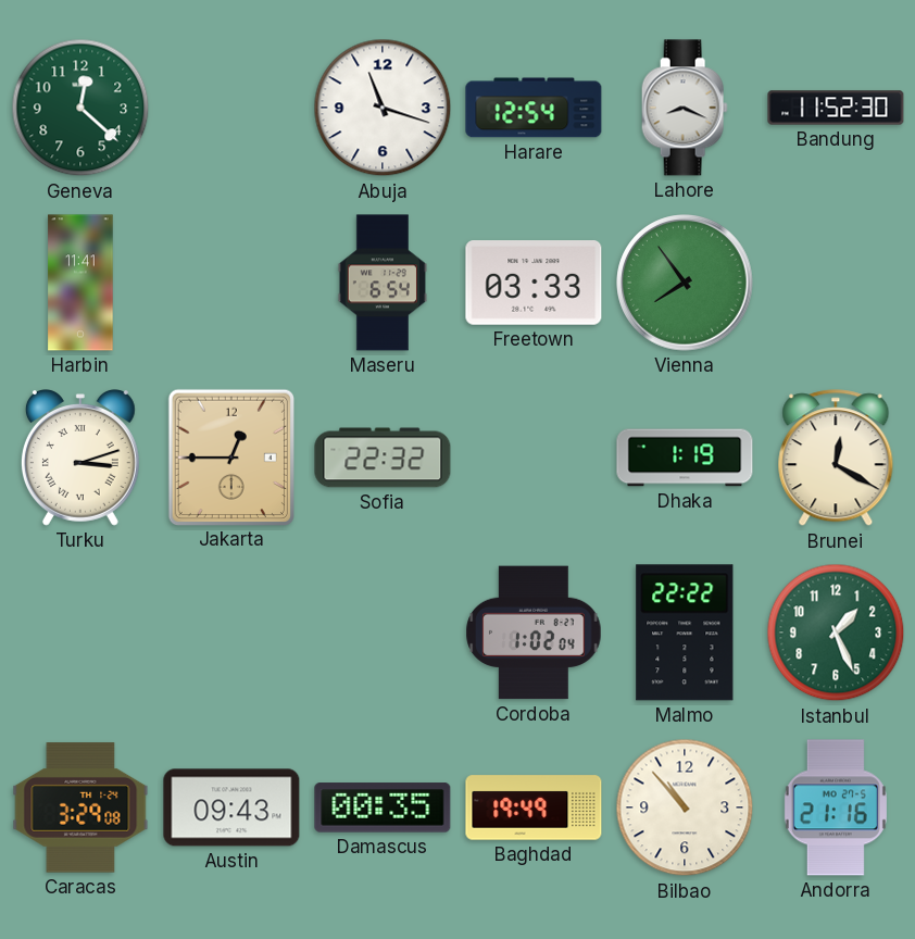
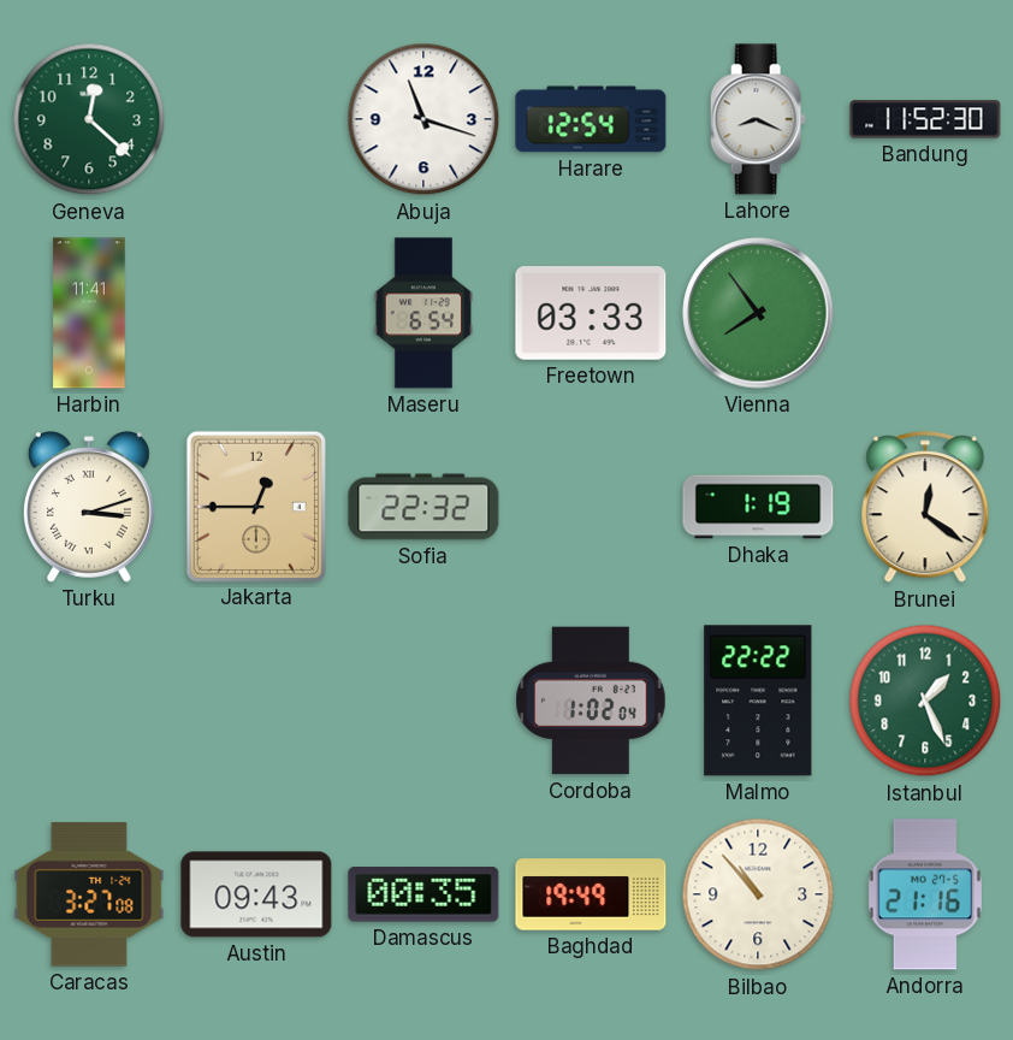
Brunei: 12:20 -> 12:21
Caracas: 3:29 -> 3:27
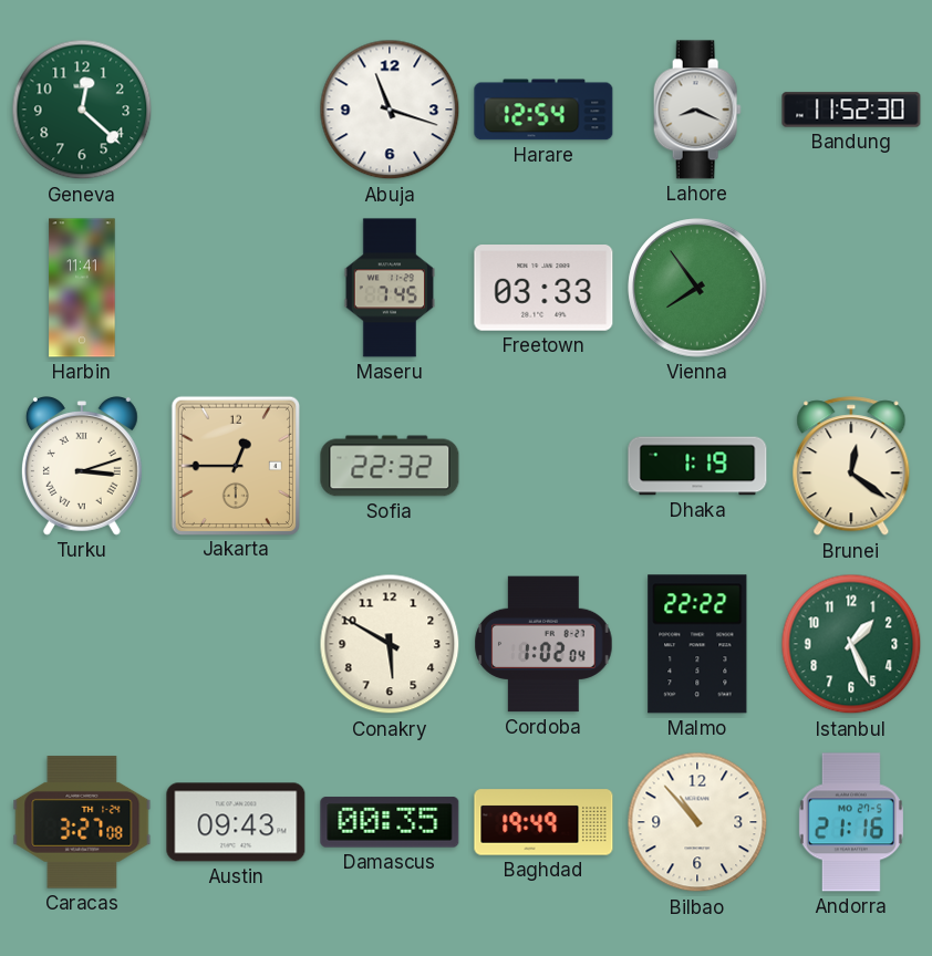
Maseru: 6:54 -> 7:45
Conakry: none -> 5:50
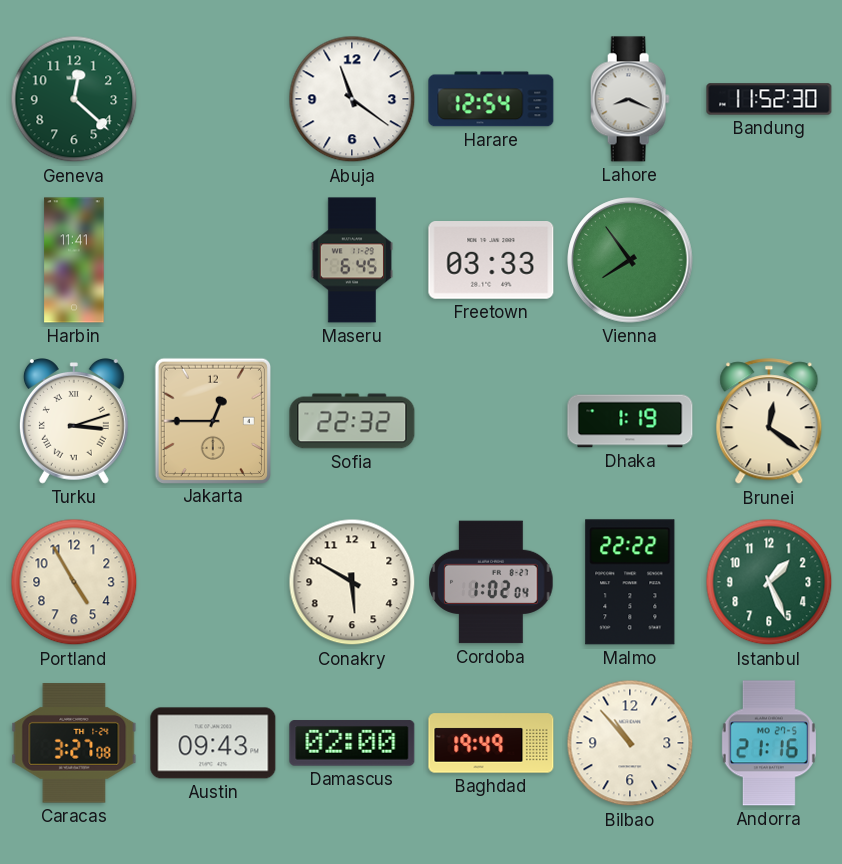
Abuja: 11:18 -> 11:21
Maseru: 7:45 -> 6:45
Portland: none -> 4:55
Damascus: 00:35 -> 02:00
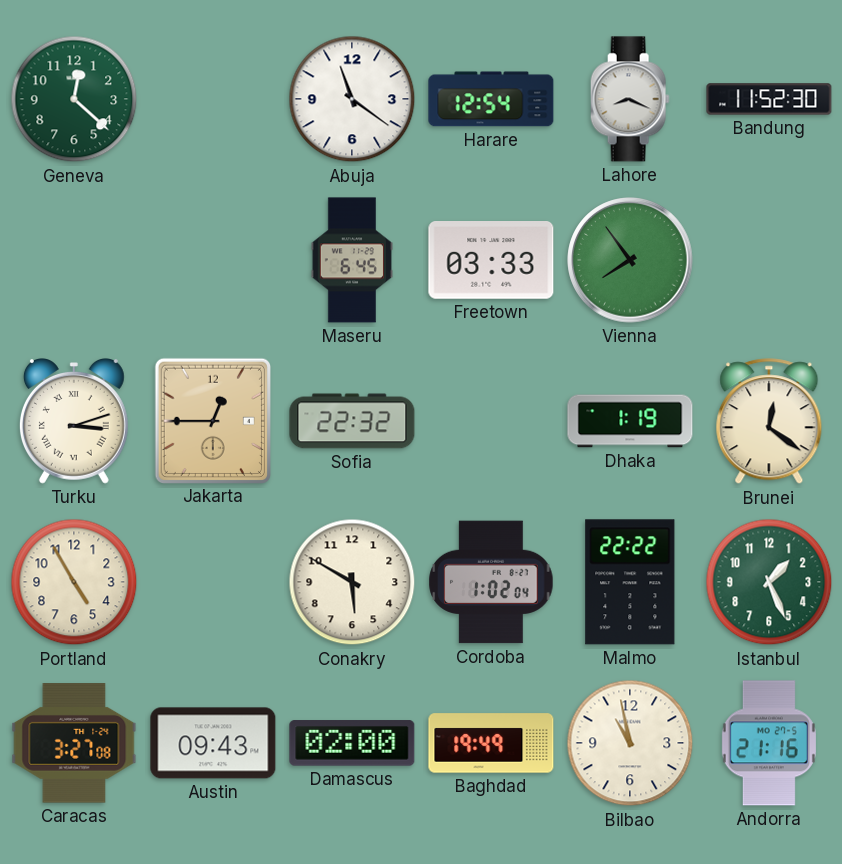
Harbin: 11:41 -> none
Bilbao: 10:53 -> 10:58
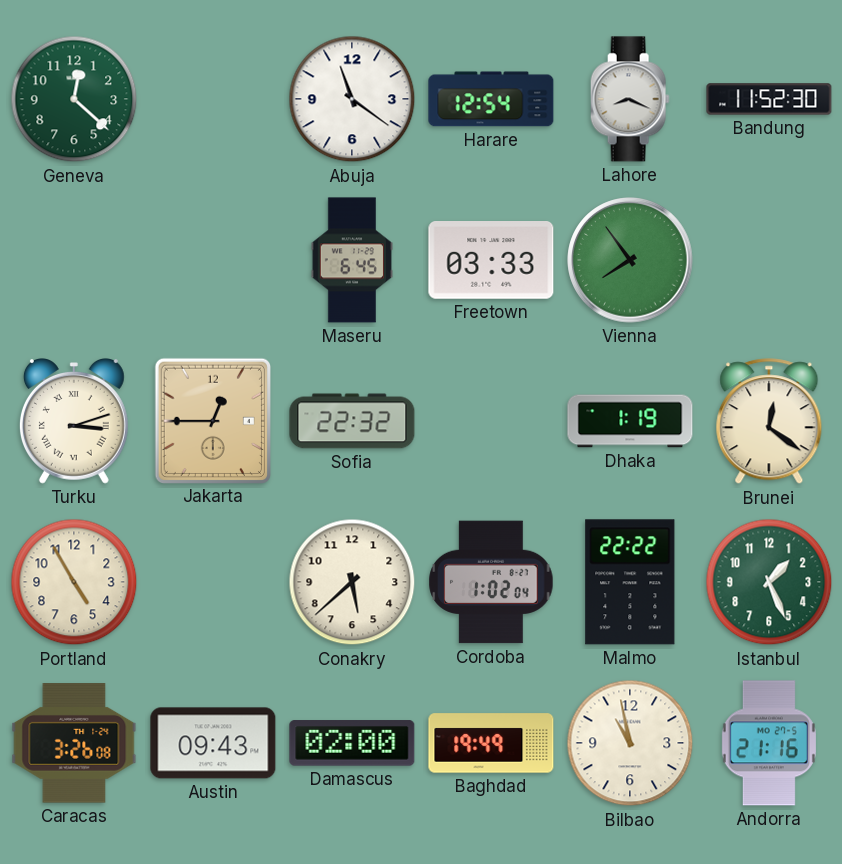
Conakry: 5:50 -> 5:38
Caracas: 3:27 -> 3:26
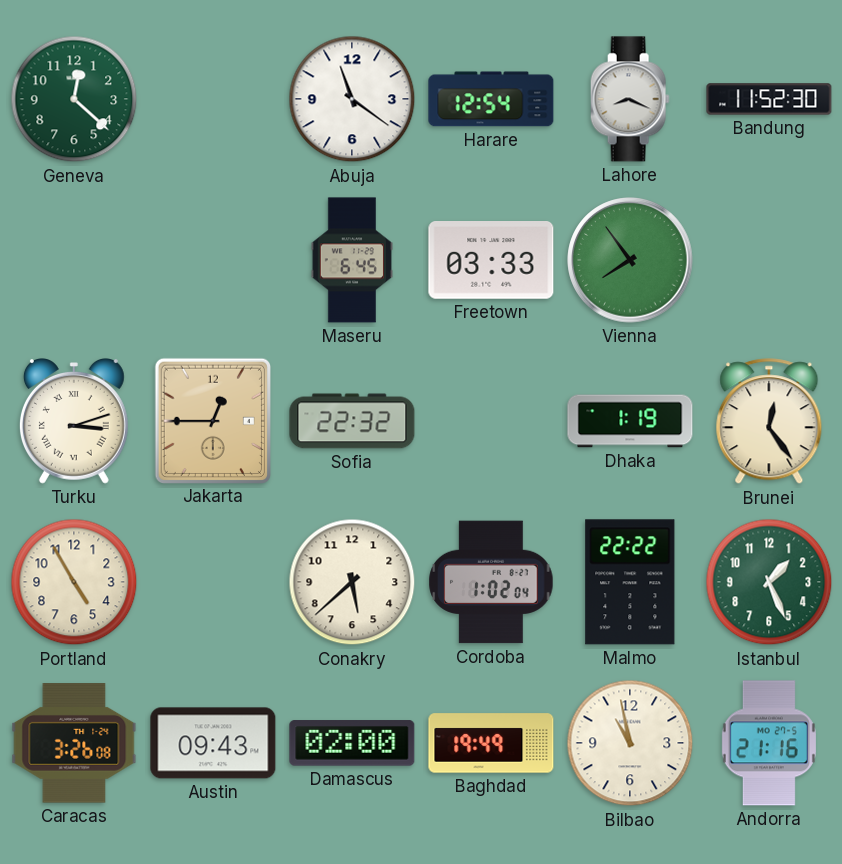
Brunei: 12:21 -> 12:24
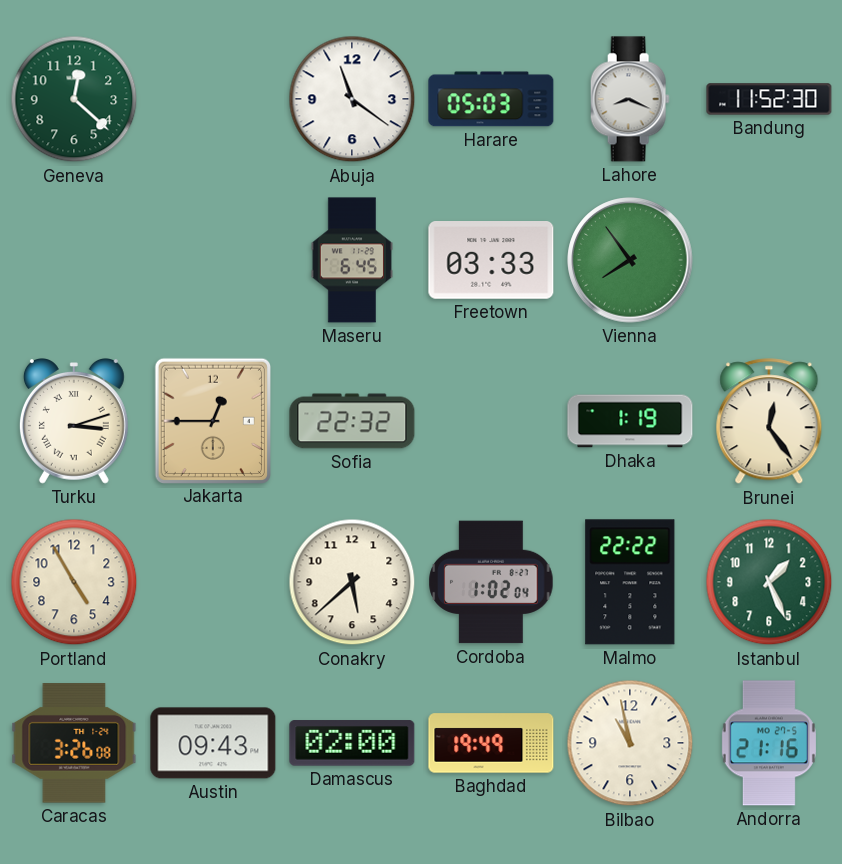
Harare: 12:54 -> 05:03
